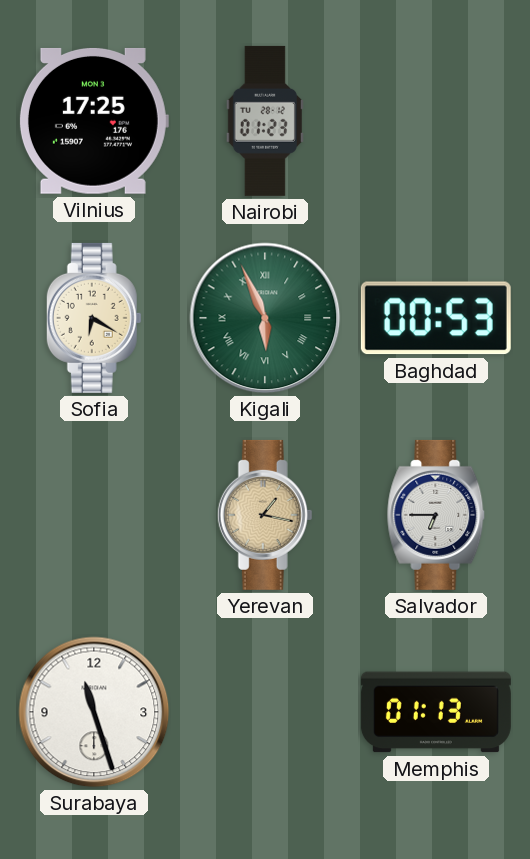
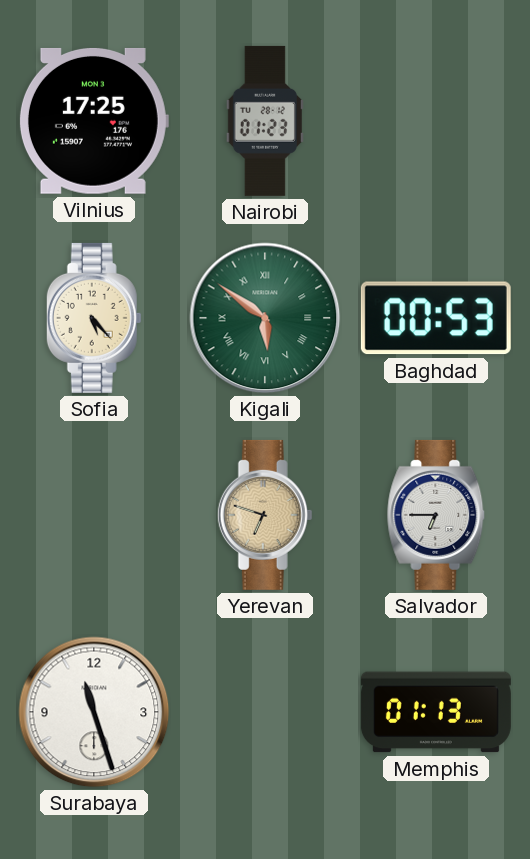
Sofia: 6:20 -> 5:23
Kigali: 5:56 -> 5:51
Yerevan: 1:17 -> 6:48
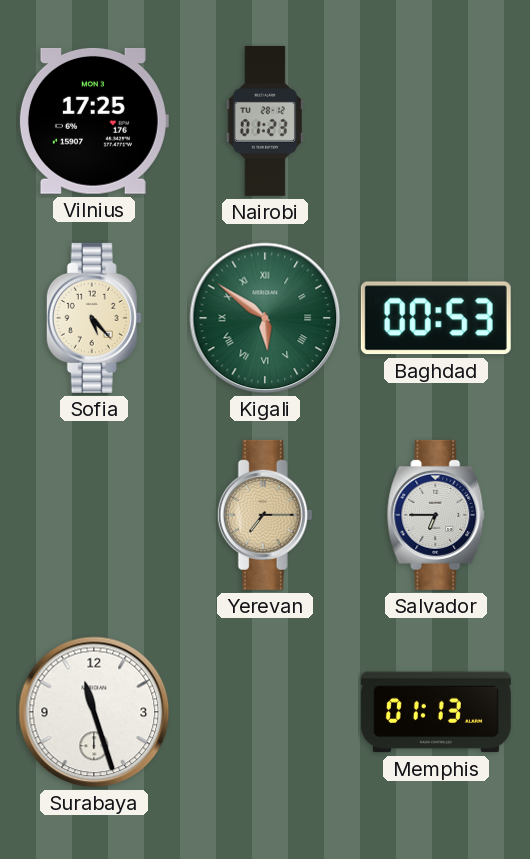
Yerevan: 6:48 -> 7:15
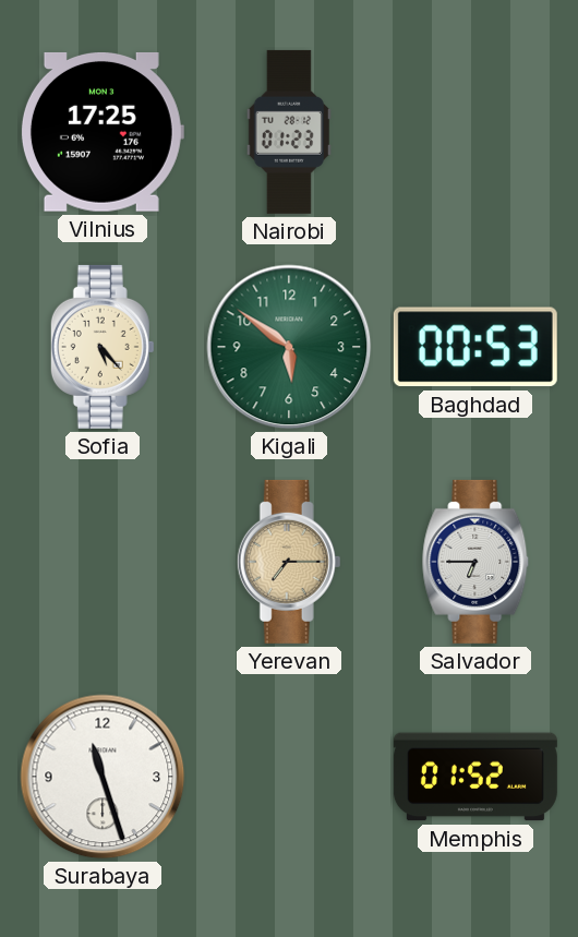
Kigali numerals: Roman -> Arabic
Memphis: 01:13 -> 01:52
